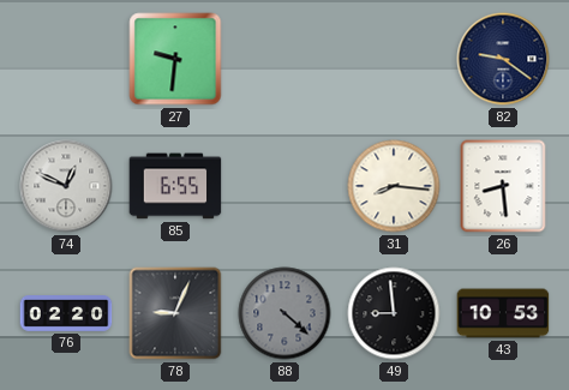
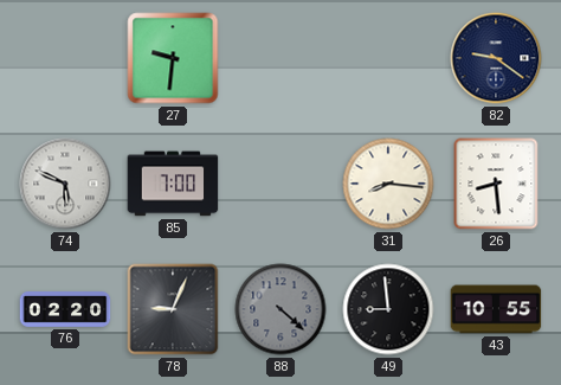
74: 12:49 -> 5:49
85: 6:55 -> 7:00
43: 10:53 -> 10:55
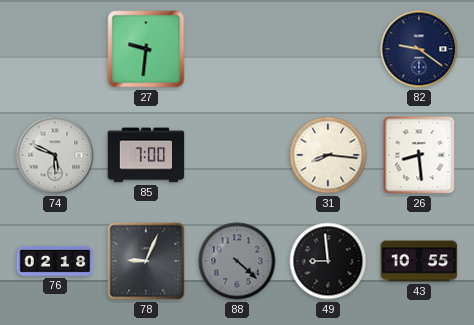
76: 02:20 -> 02:18
